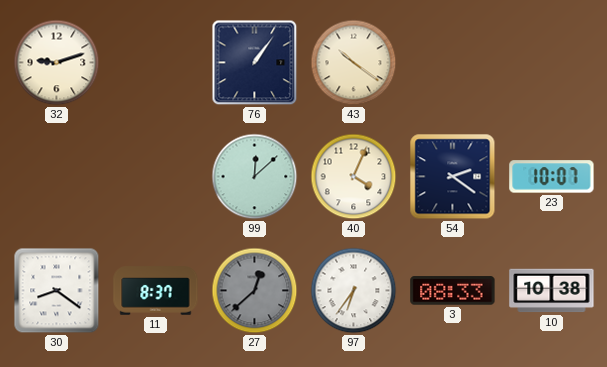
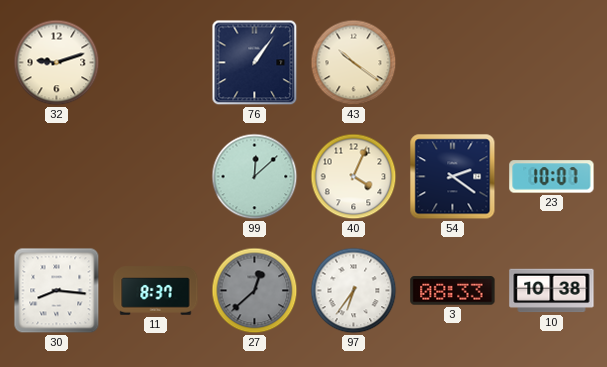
30: 8:21 -> 8:16
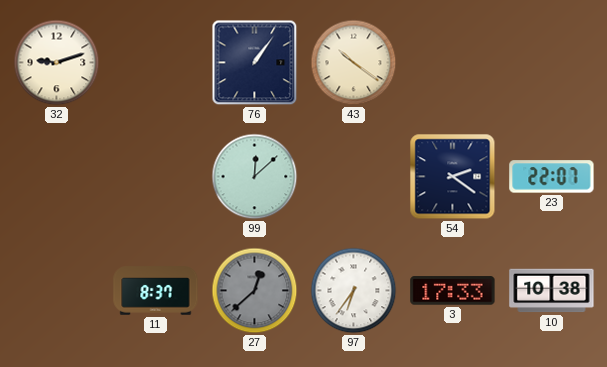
40: 4:04 -> none
23: 10:07 -> 22:07
30: 8:16 -> none
3: 08:33 -> 17:33
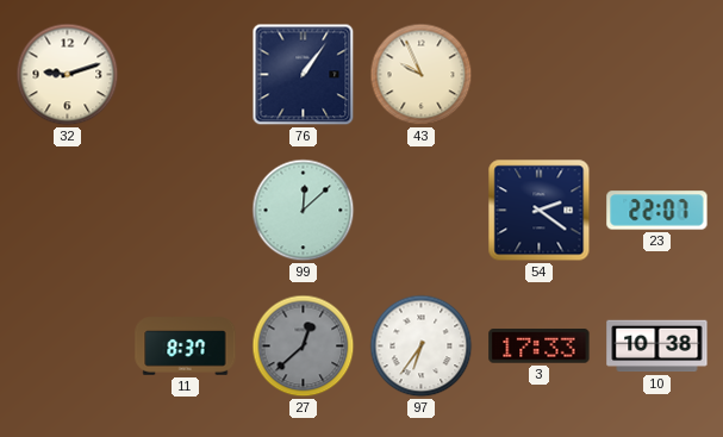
43: 10:21 -> 9:56
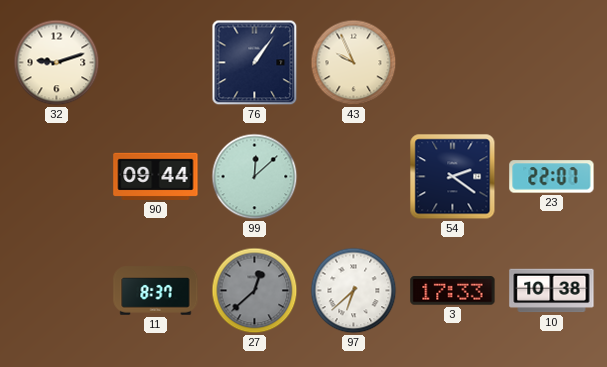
90: none -> 09:44
97: 6:36 -> 6:38
